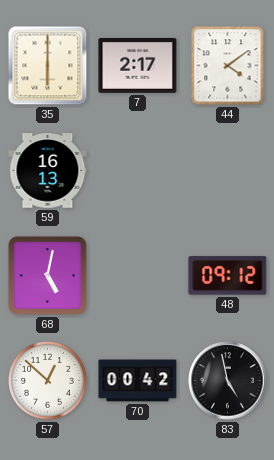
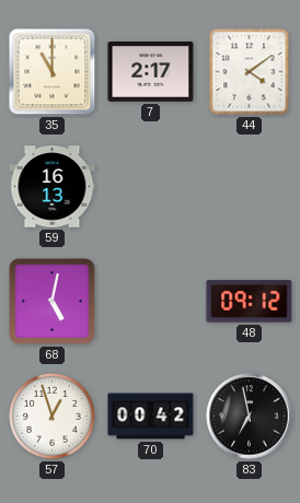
35: 6:00 -> 11:00
57: 12:52 -> 12:57
83: 4:58 -> 6:58
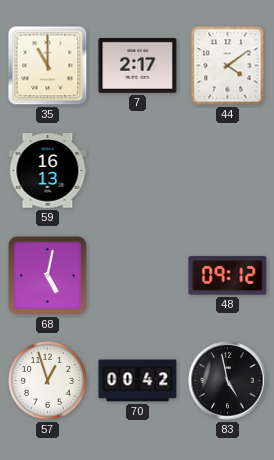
83: 6:58 -> 4:58
